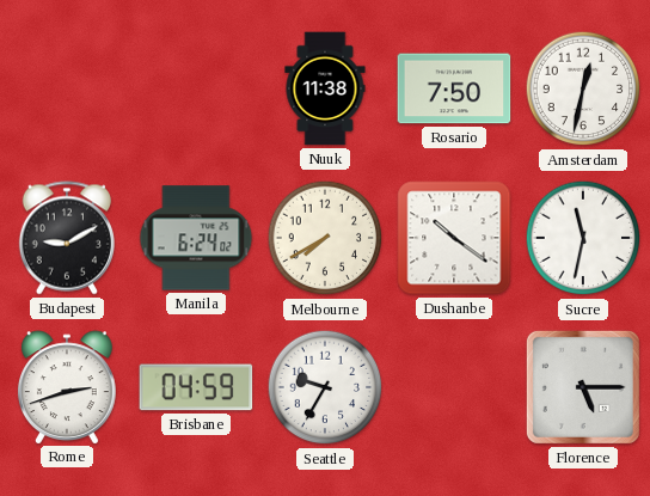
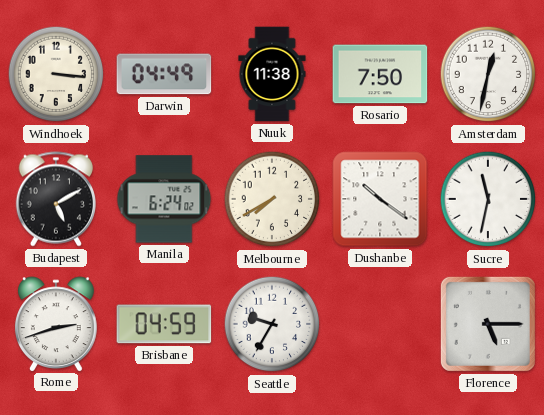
Windhoek: none -> 3:16
Darwin: none -> 04:49
Budapest: 9:10 -> 5:10
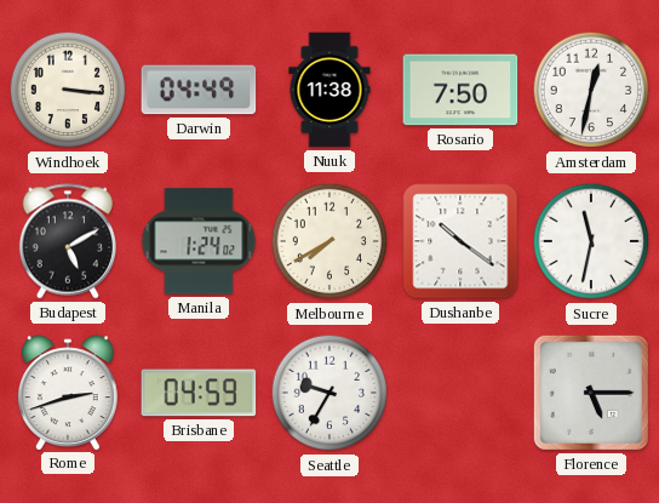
Manila: 6:24 -> 1:24
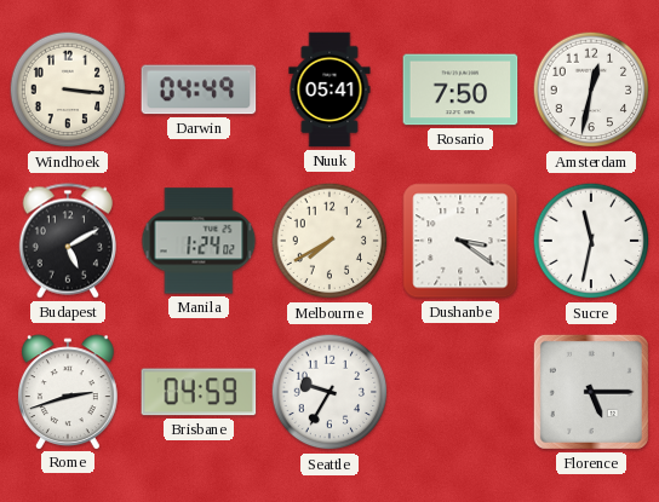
Nuuk: 11:38 -> 05:41
Dushanbe: 10:21 -> 3:21
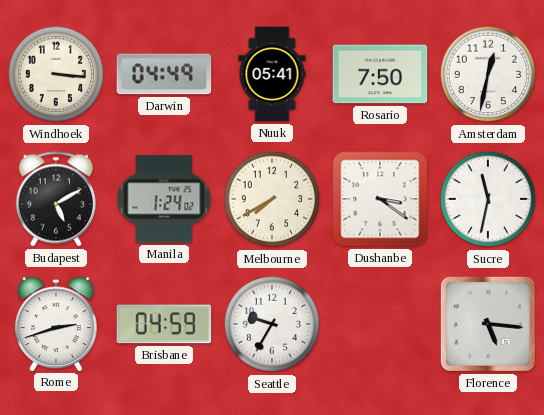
Florence: 5:15 -> 5:16
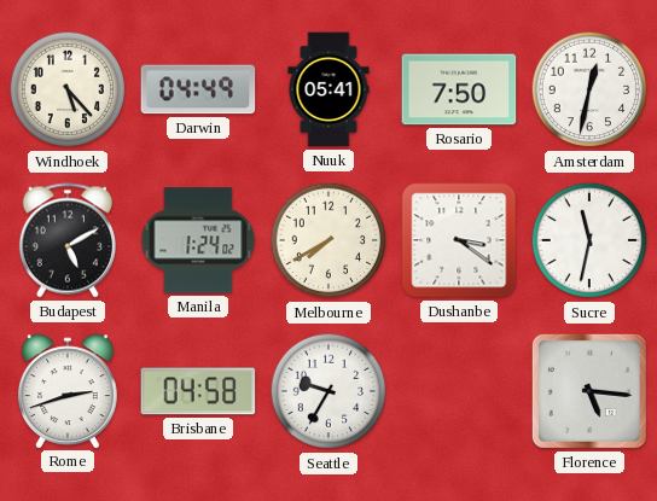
Windhoek: 3:16 -> 5:23
Brisbane: 04:59 -> 04:58
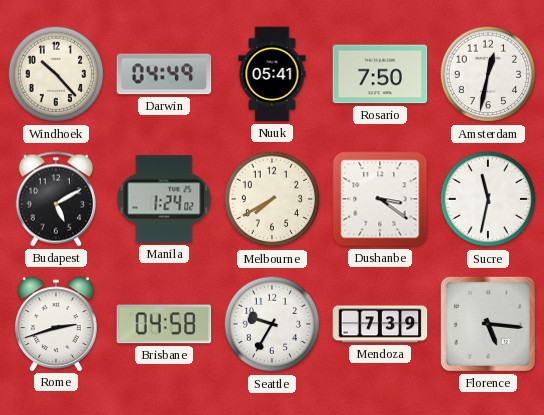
Windhoek: 5:23 -> 10:23
Mendoza: none -> 7:39
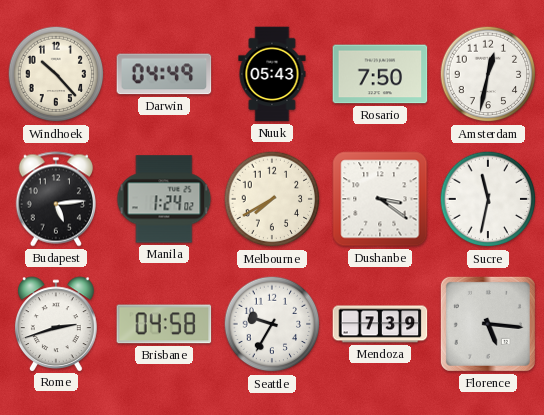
Nuuk: 05:41 -> 05:43
Budapest: 5:10 -> 5:14
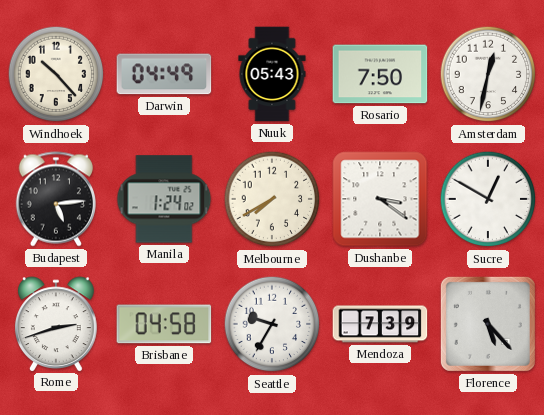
Sucre: 11:32 -> 12:50
Florence: 5:16 -> 5:23
